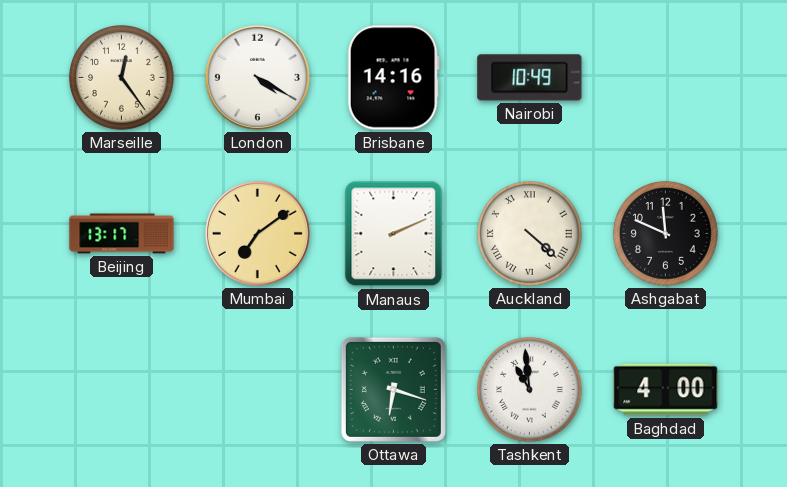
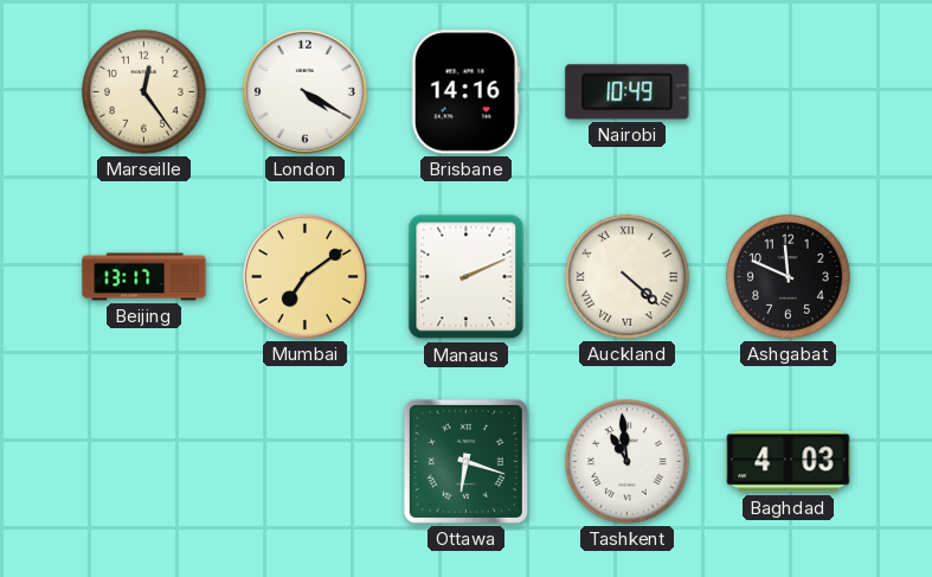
Baghdad: 4:00 -> 4:03
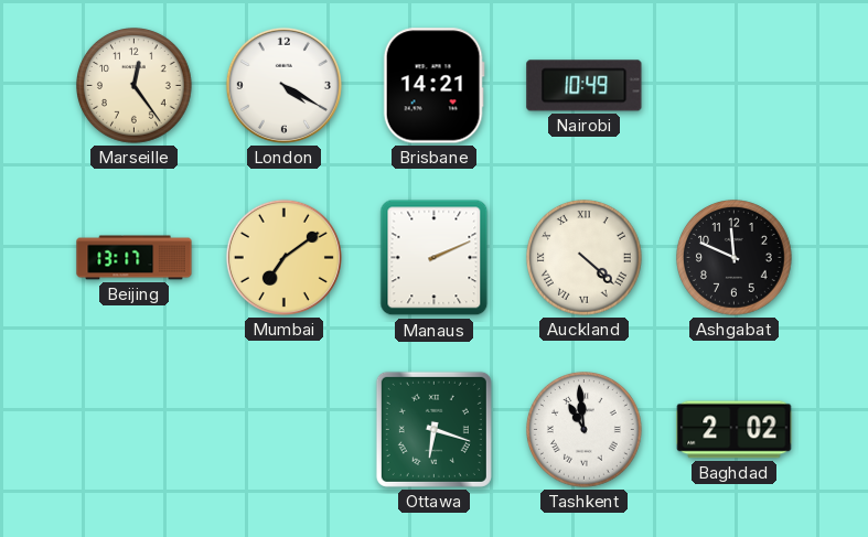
Brisbane: 14:16 -> 14:21
Baghdad: 4:03 -> 2:02
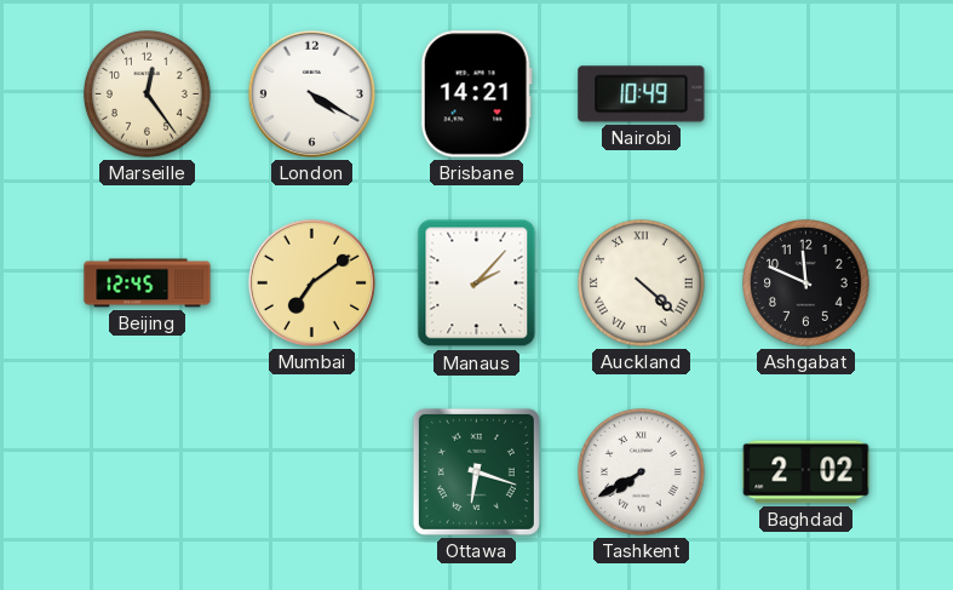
Beijing: 13:17 -> 12:45
Manaus: 2:11 -> 2:07
Tashkent: 10:59 -> 7:40
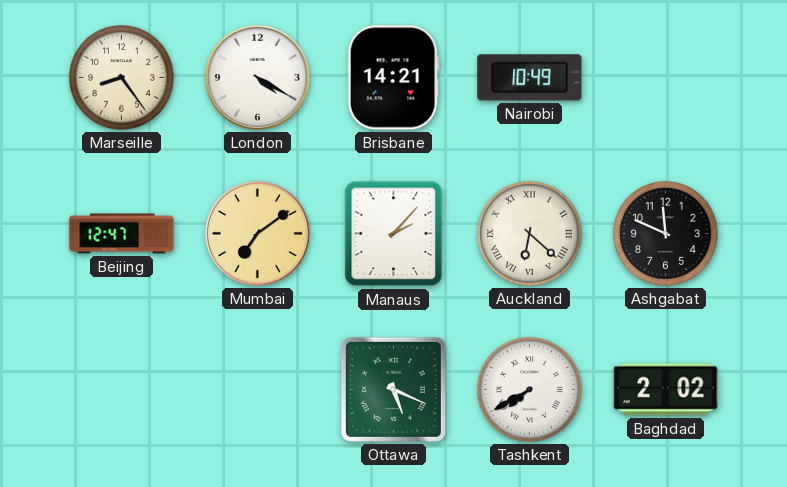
Marseille: 12:24 -> 8:24
Beijing: 12:45 -> 12:47
Auckland: 4:22 -> 6:22
Ottawa: 6:18 -> 5:19
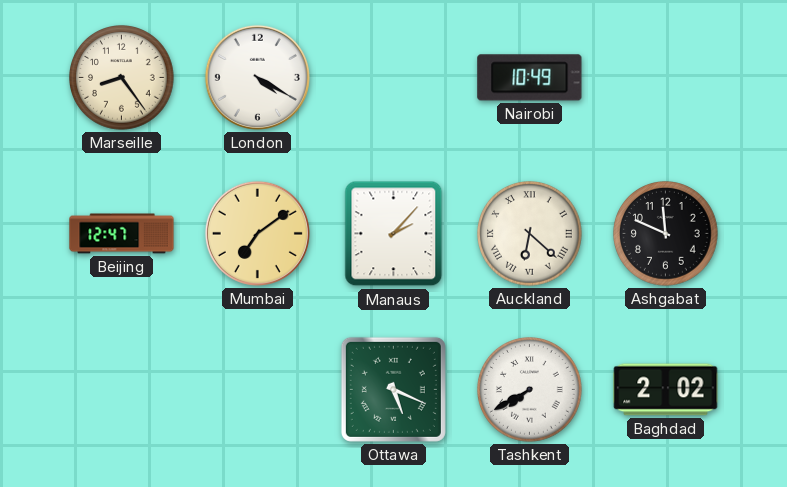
Brisbane: 14:21 -> none
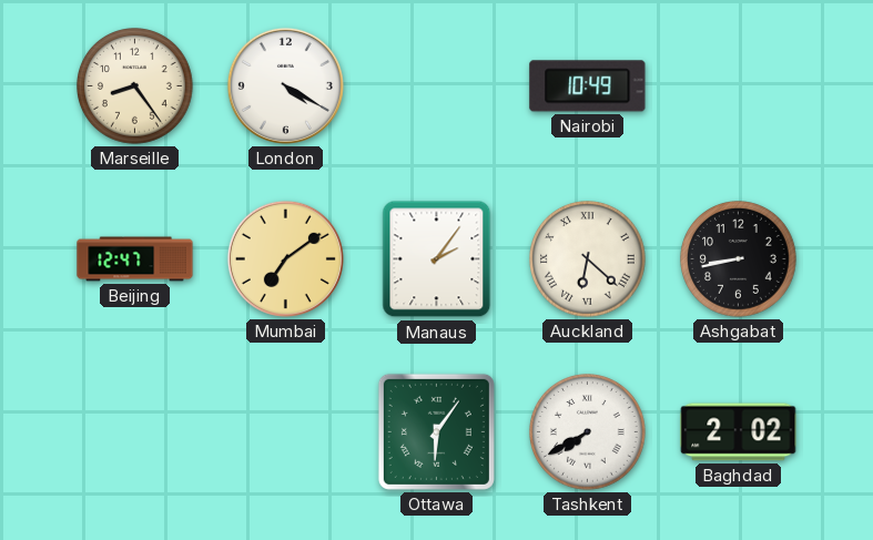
Manaus: 2:07 -> 2:06
Ashgabat: 11:49 -> 8:43
Ottawa: 5:19 -> 6:06
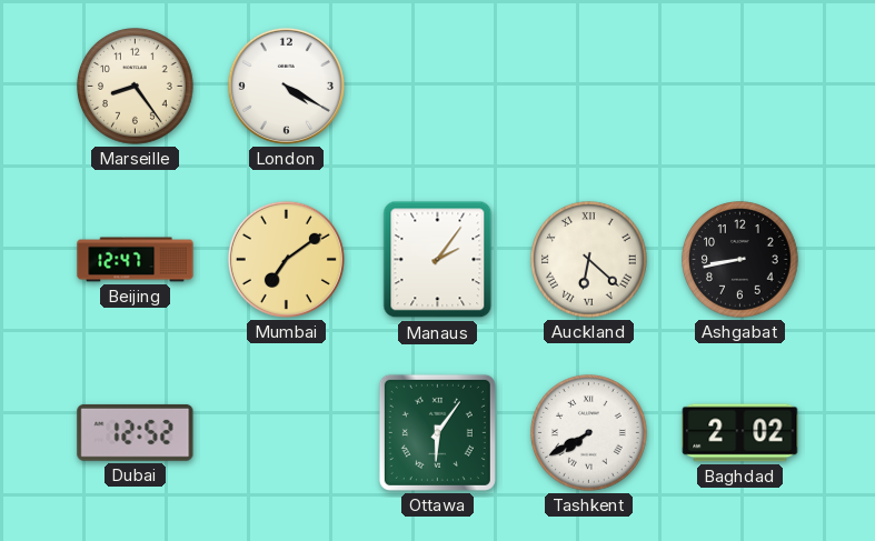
Nairobi: 10:49 -> none
Dubai: none -> 12:52
